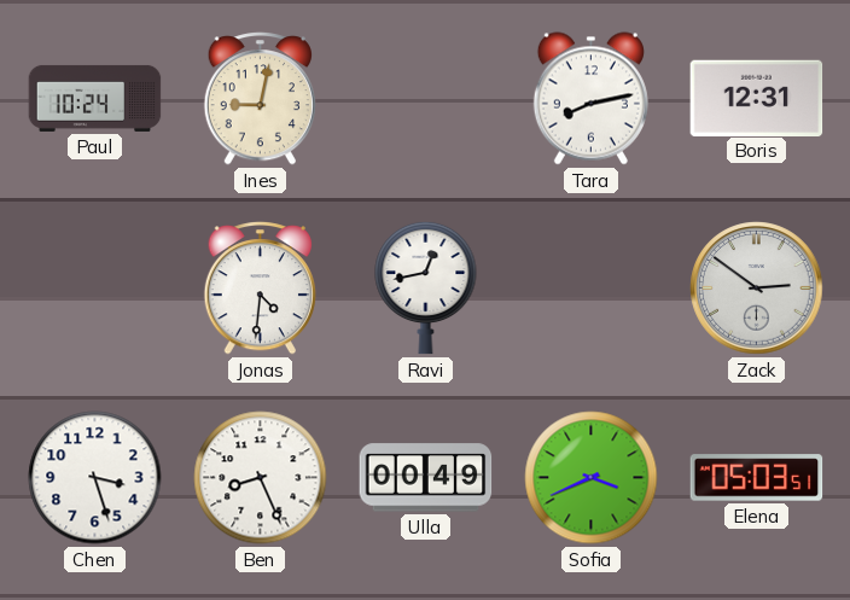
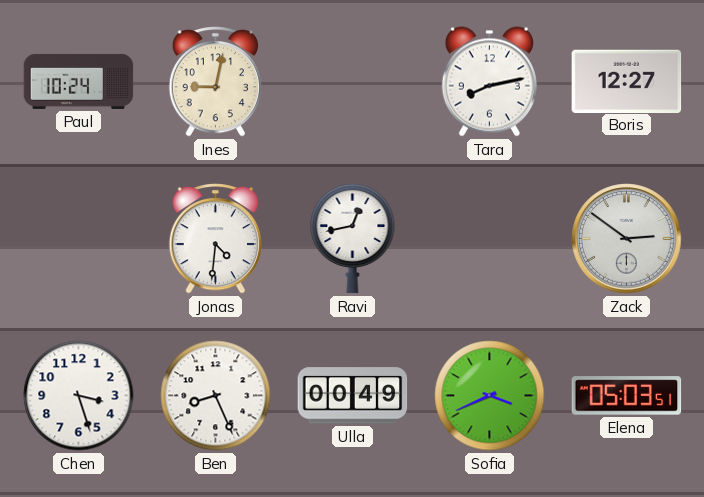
Boris: 12:31 -> 12:27
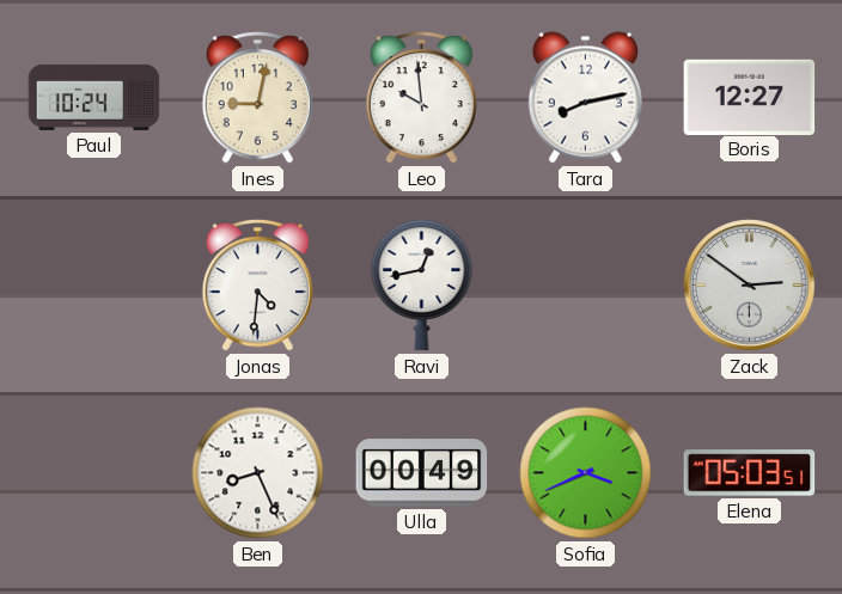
Leo: none -> 9:59
Chen: 3:27 -> none
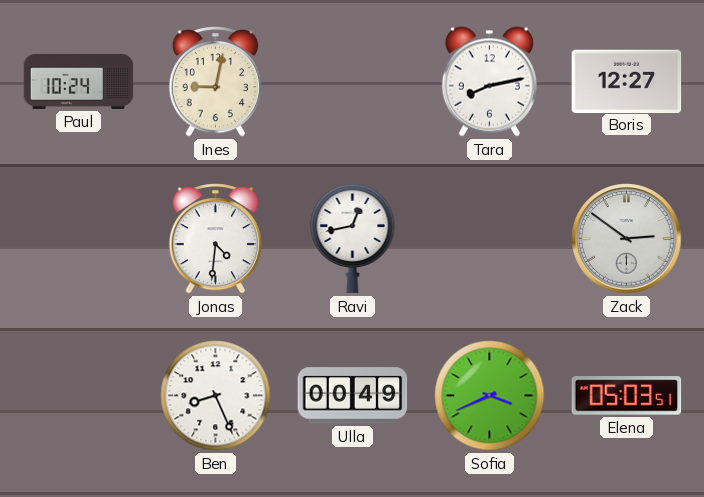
Leo: 9:59 -> none
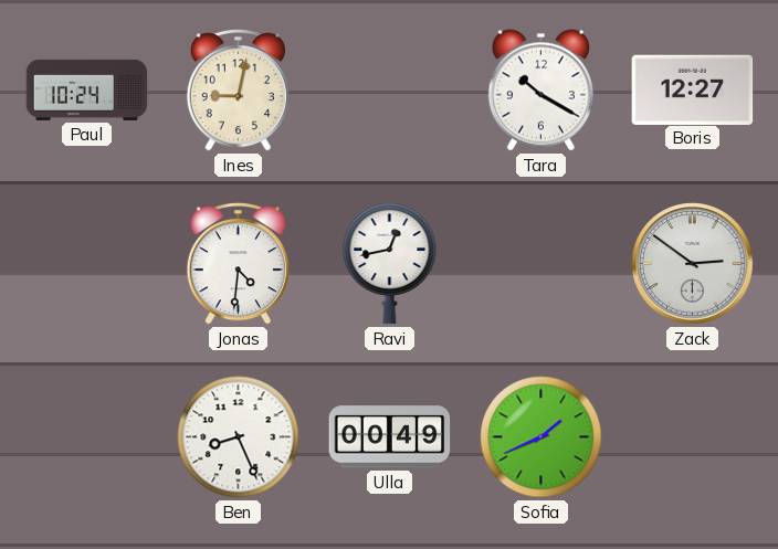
Tara: 8:13 -> 10:20
Sofia: 3:41 -> 1:41
Elena: 05:03 -> none
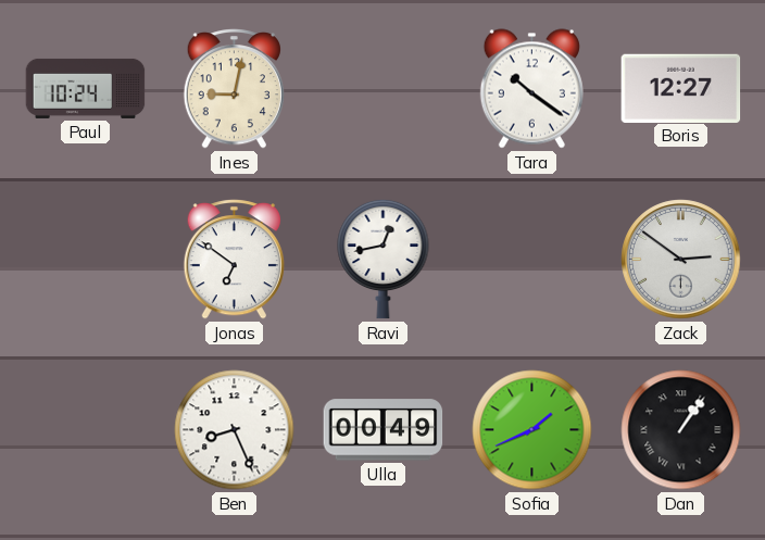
Tara: 10:20 -> 10:21
Jonas: 4:31 -> 6:51
Dan: none -> 1:06
